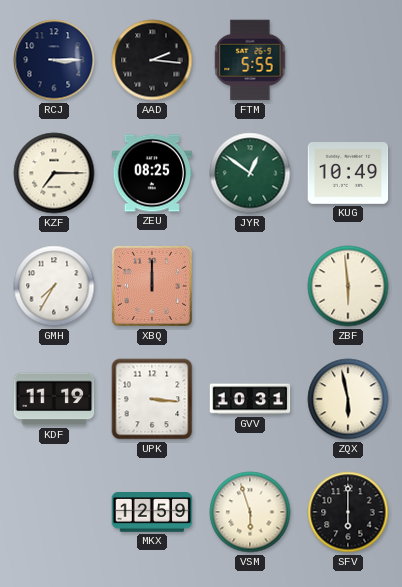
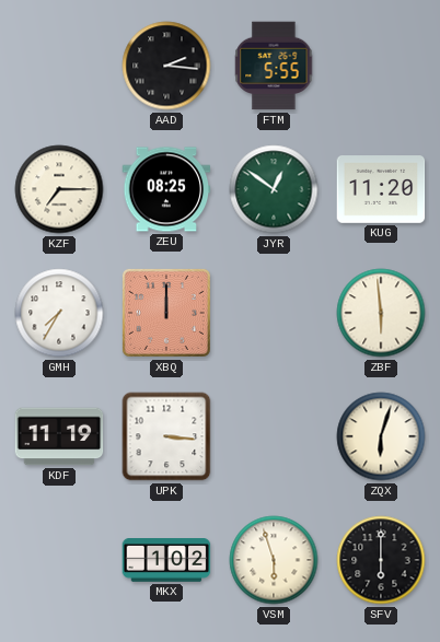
RCJ: 3:15 -> none
KUG: 10:49 -> 11:20
GVV: 10:31 -> none
ZQX: 5:58 -> 6:03
MKX: 12:59 -> 1:02
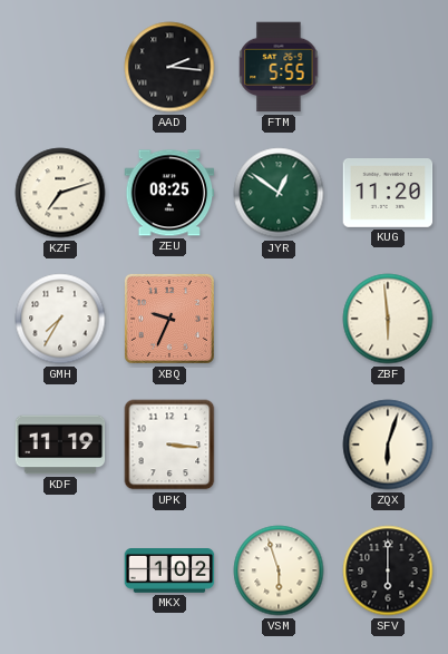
KZF: 7:15 -> 7:12
XBQ: 12:00 -> 9:34
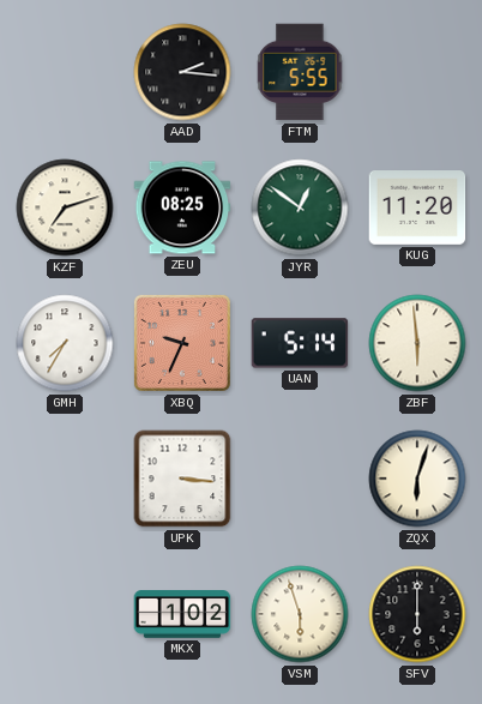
UAN: none -> 5:14
KDF: 11:19 -> none
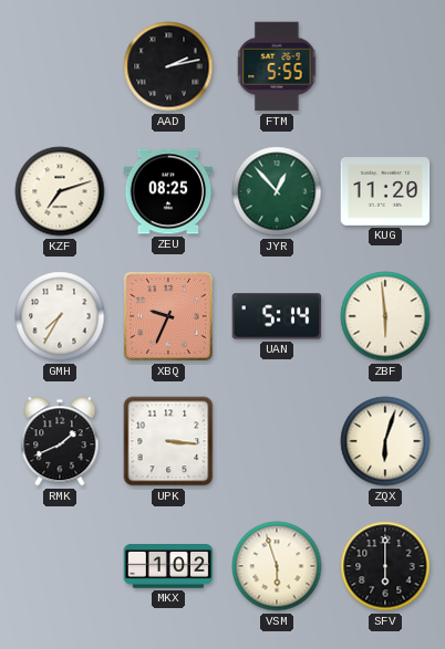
AAD: 2:16 -> 2:13
JYR: 12:51 -> 12:53
RMK: none -> 1:41
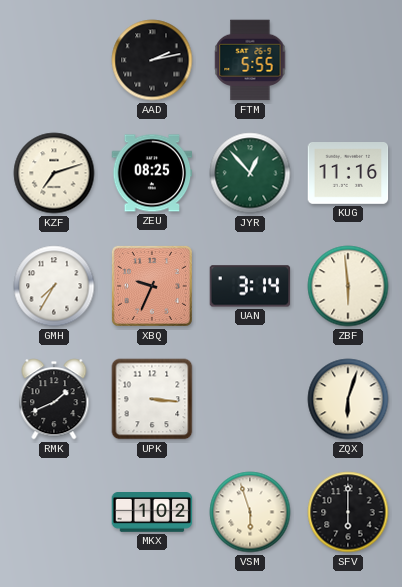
KUG: 11:20 -> 11:16
UAN: 5:14 -> 3:14
